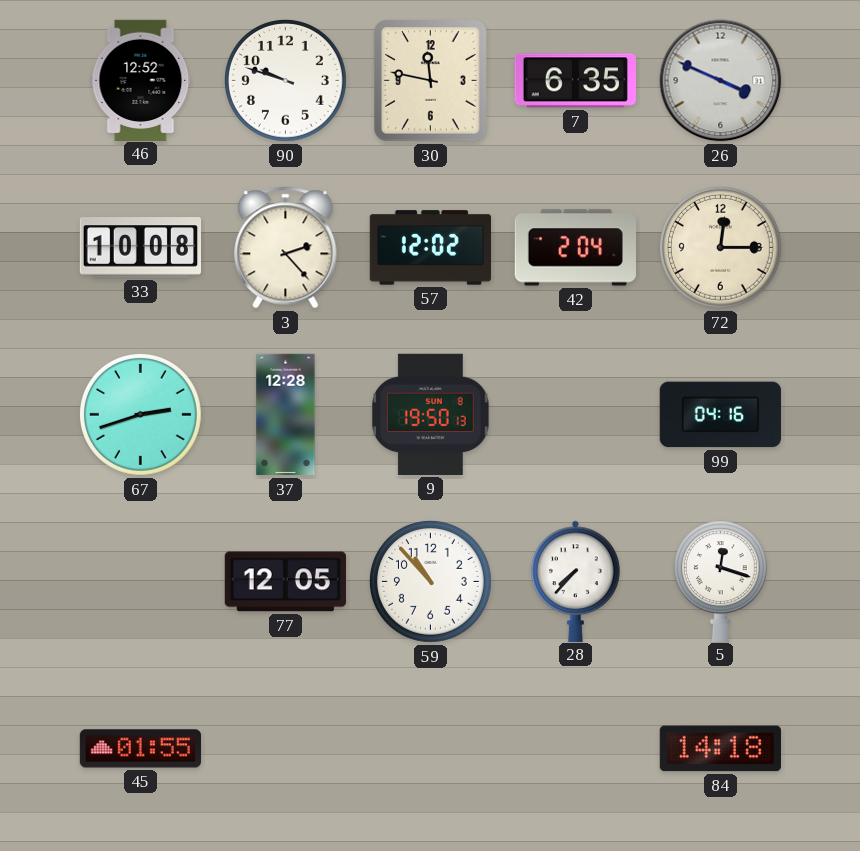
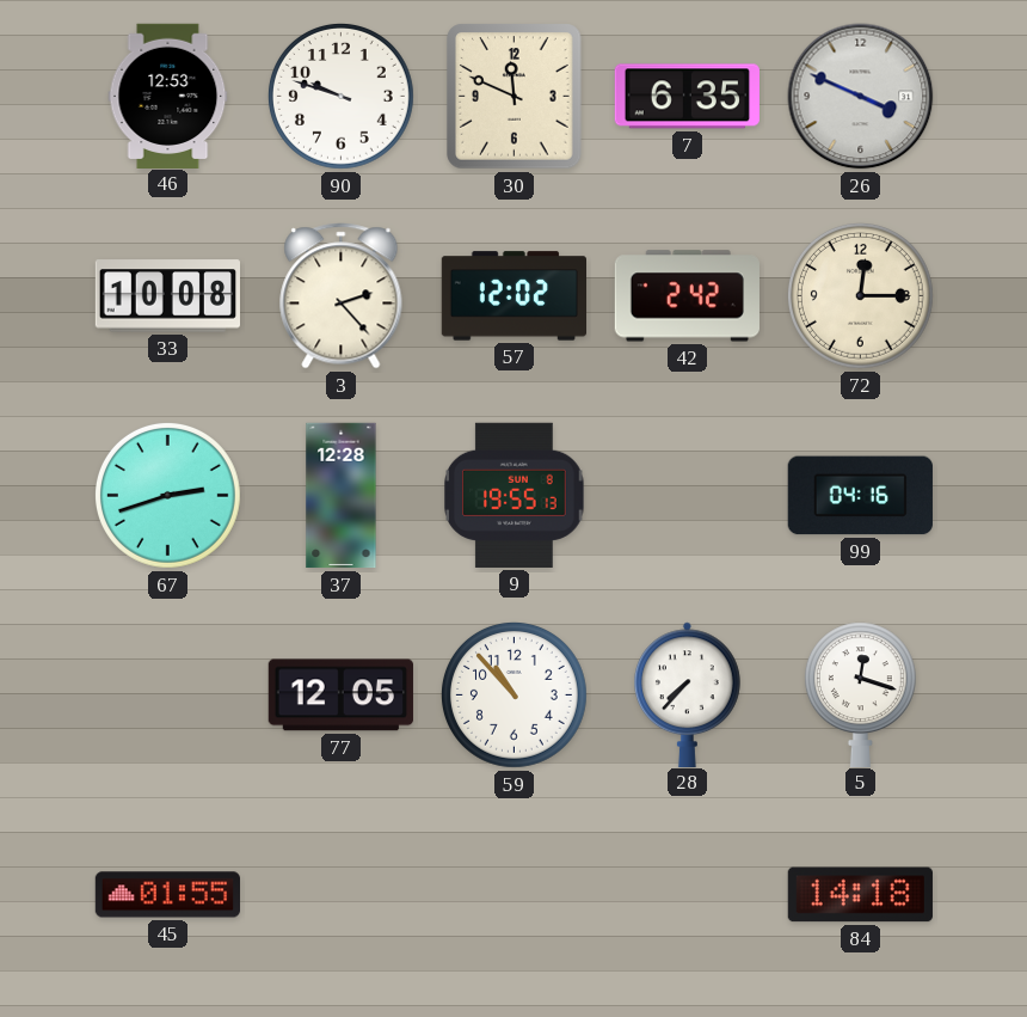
46: 12:52 -> 12:53
30: 11:47 -> 11:49
42: 2:04 -> 2:42
9: 19:50 -> 19:55
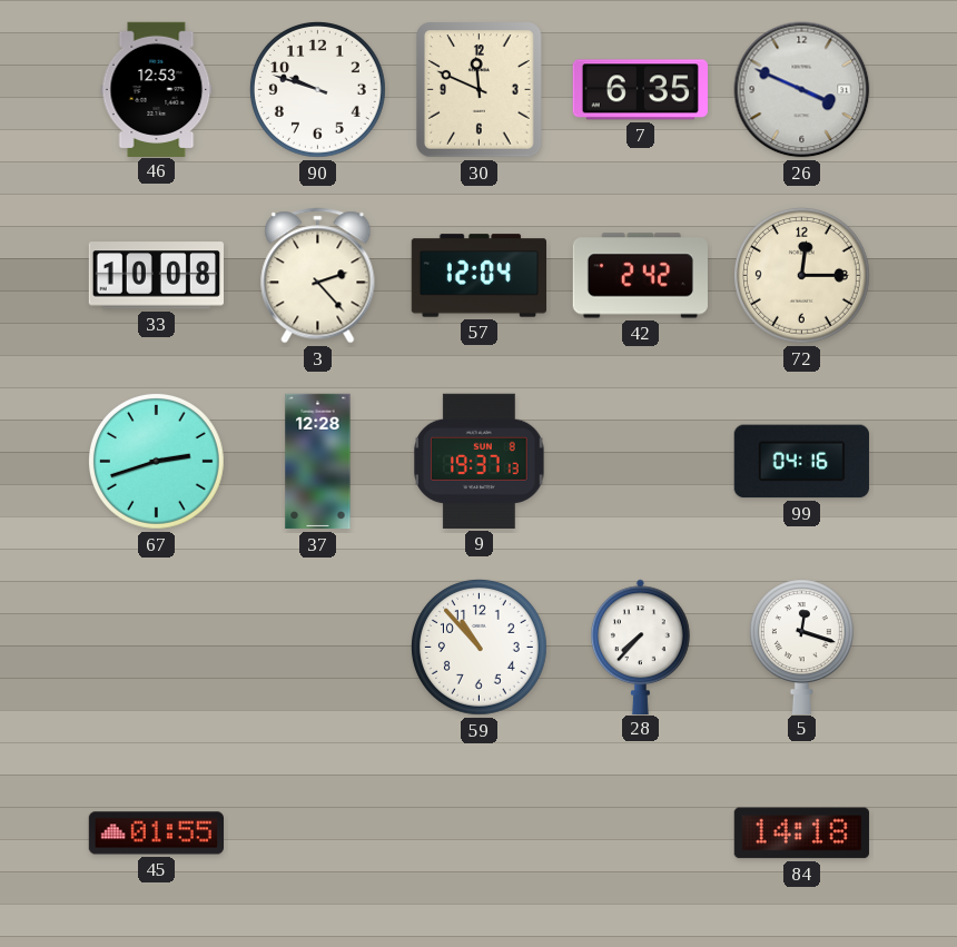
57: 12:02 -> 12:04
9: 19:55 -> 19:37
77: 12:05 -> none
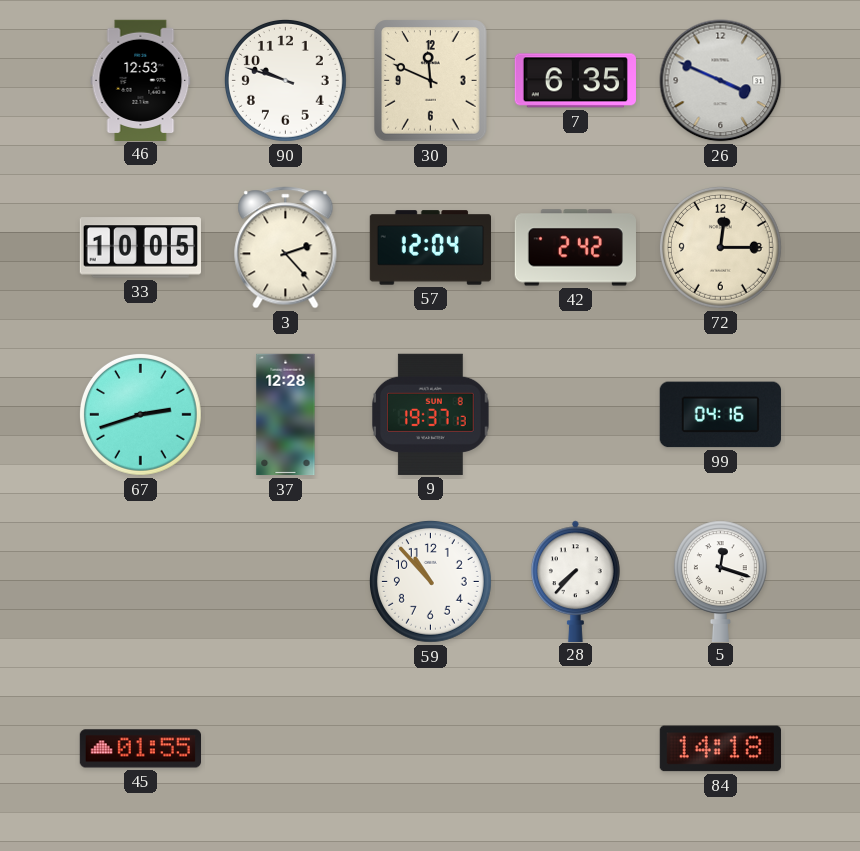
33: 10:08 -> 10:05
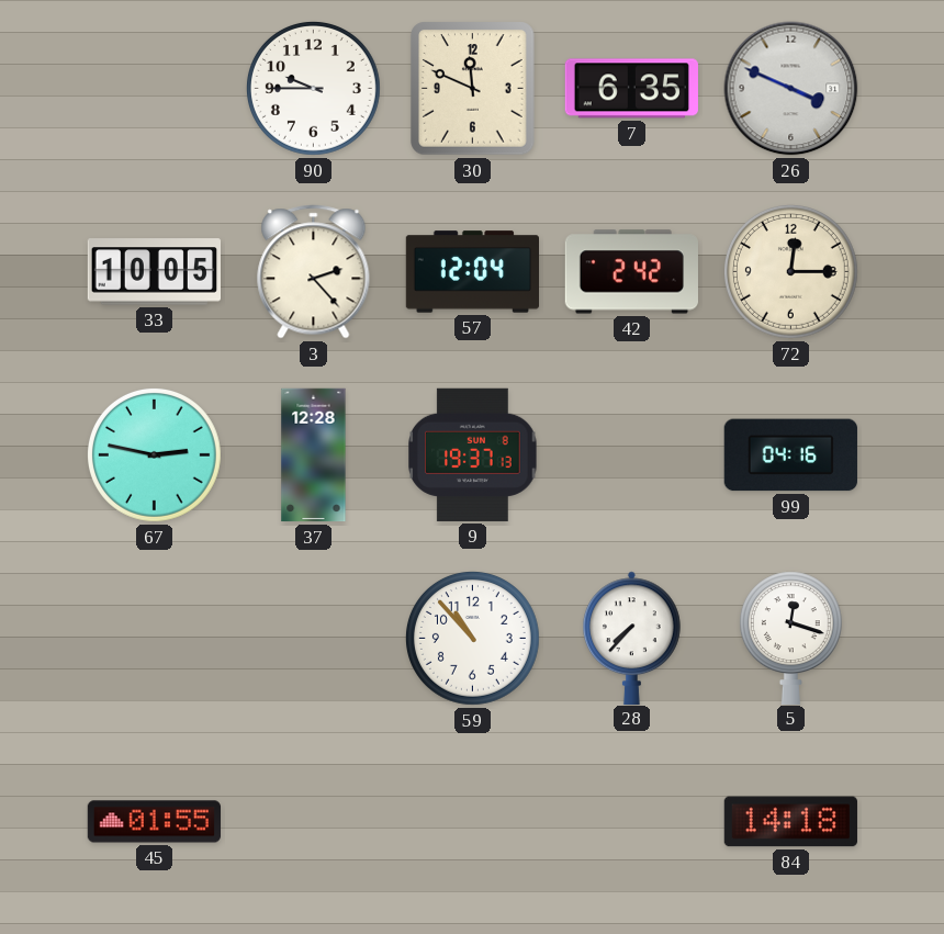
46: 12:53 -> none
90: 9:48 -> 9:45
67: 2:42 -> 2:47
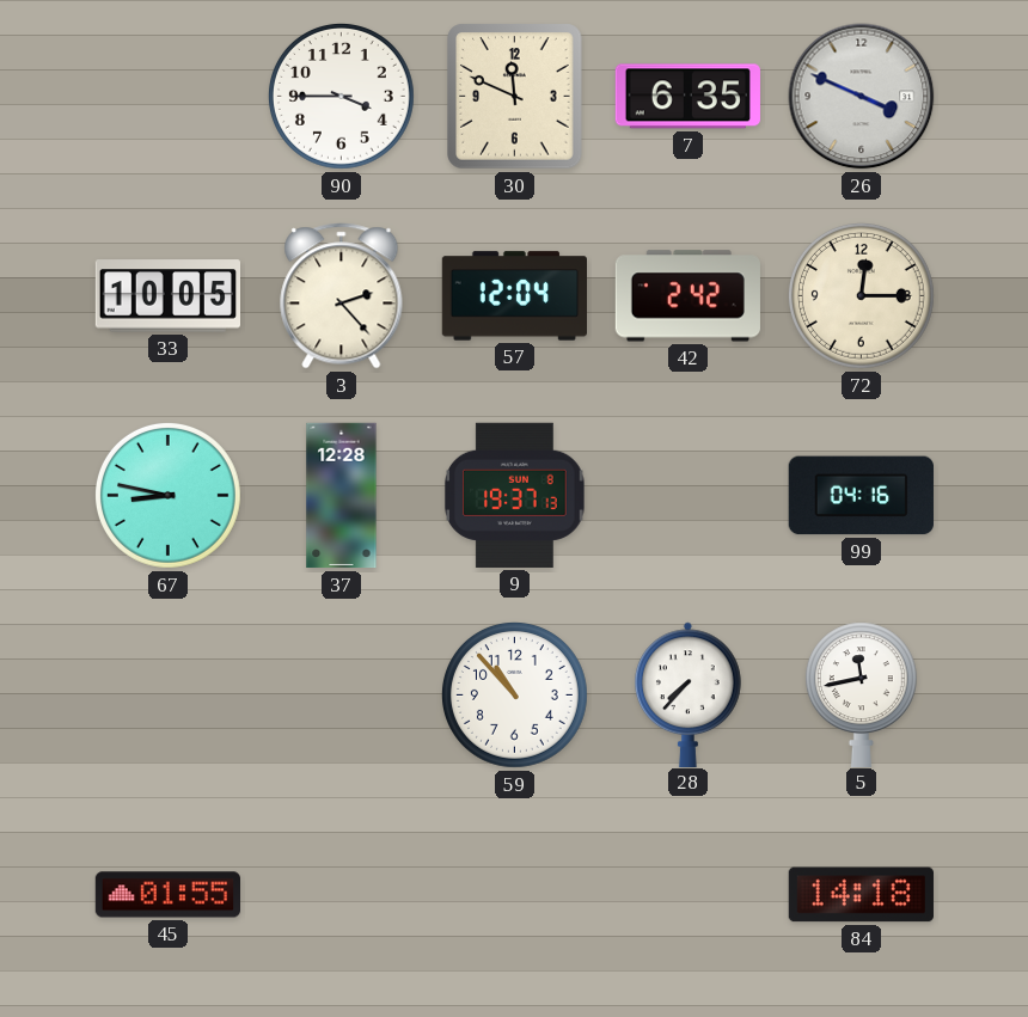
90: 9:45 -> 3:45
67: 2:47 -> 8:47
5: 12:18 -> 11:43
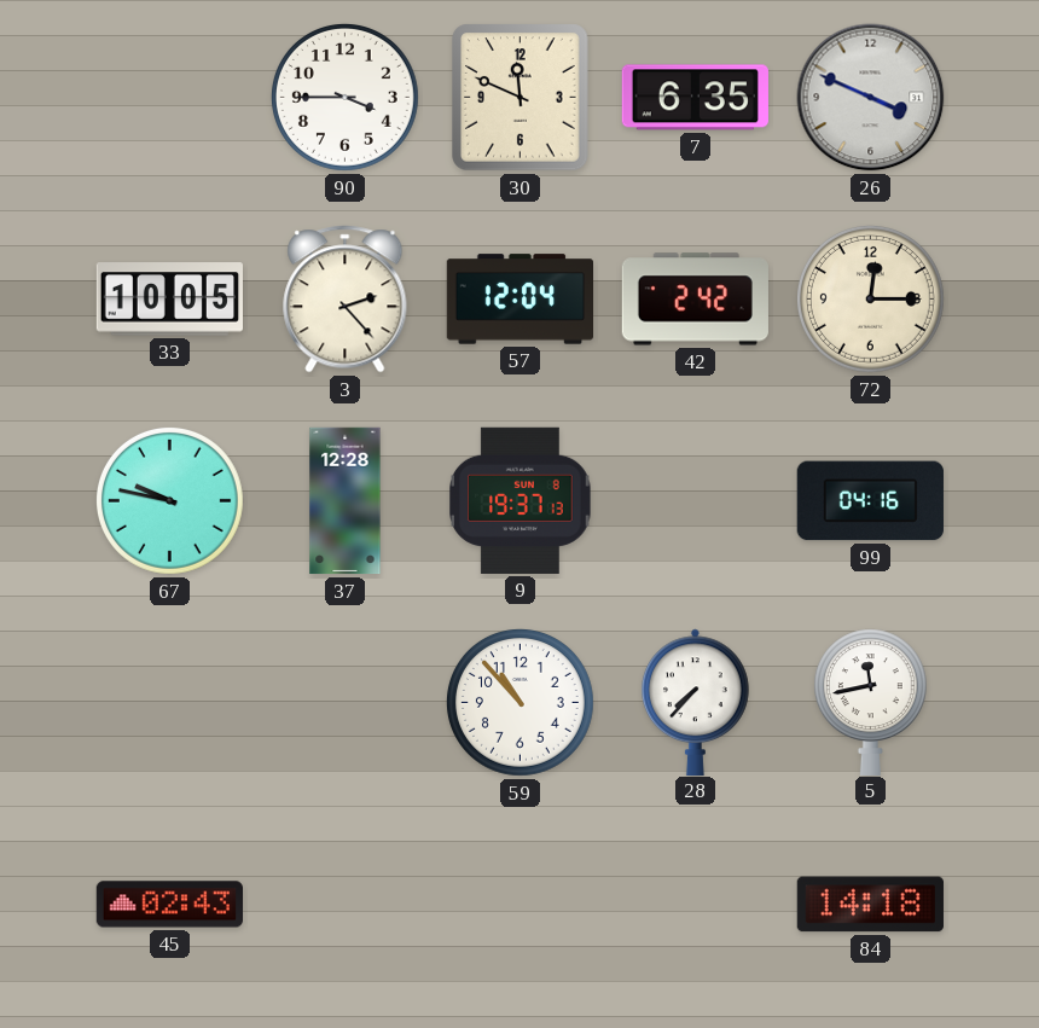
67: 8:47 -> 9:47
45: 01:55 -> 02:43
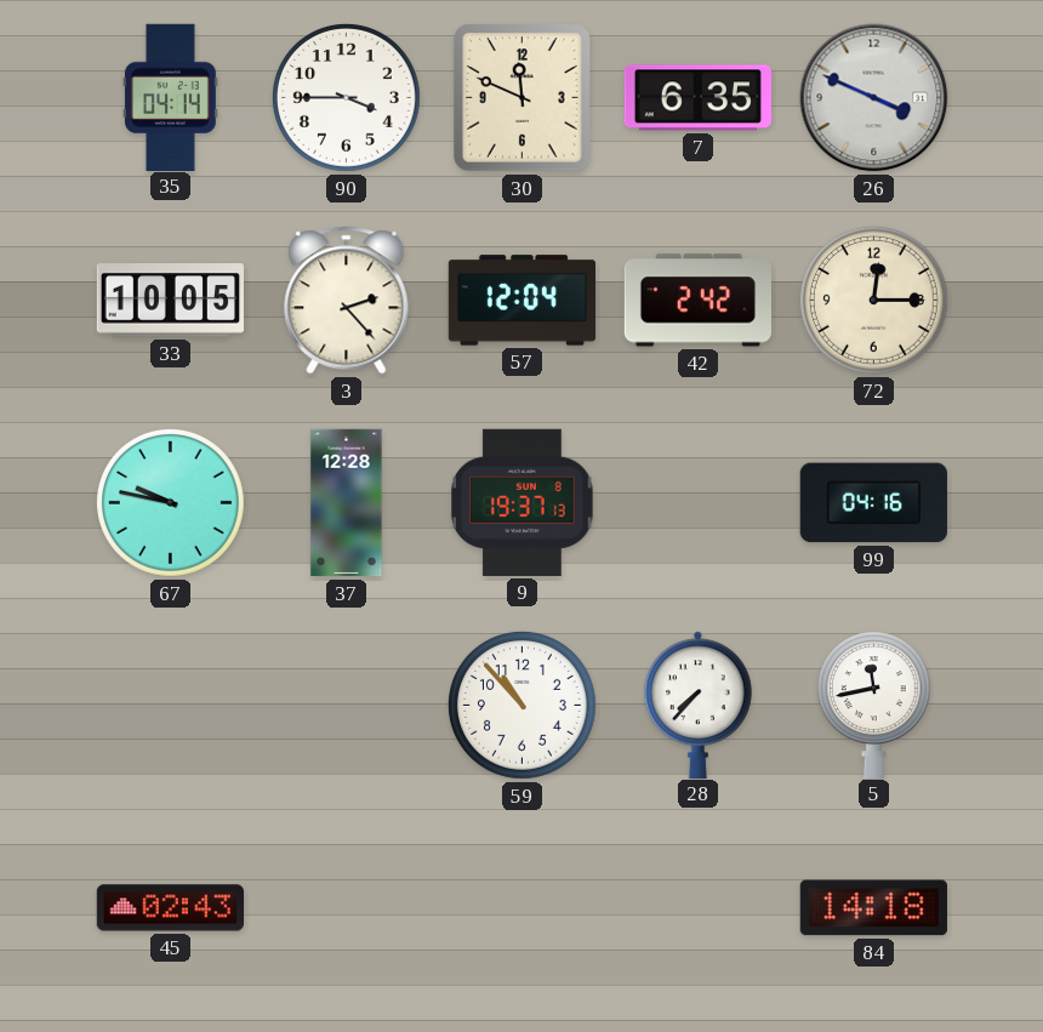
35: none -> 04:14
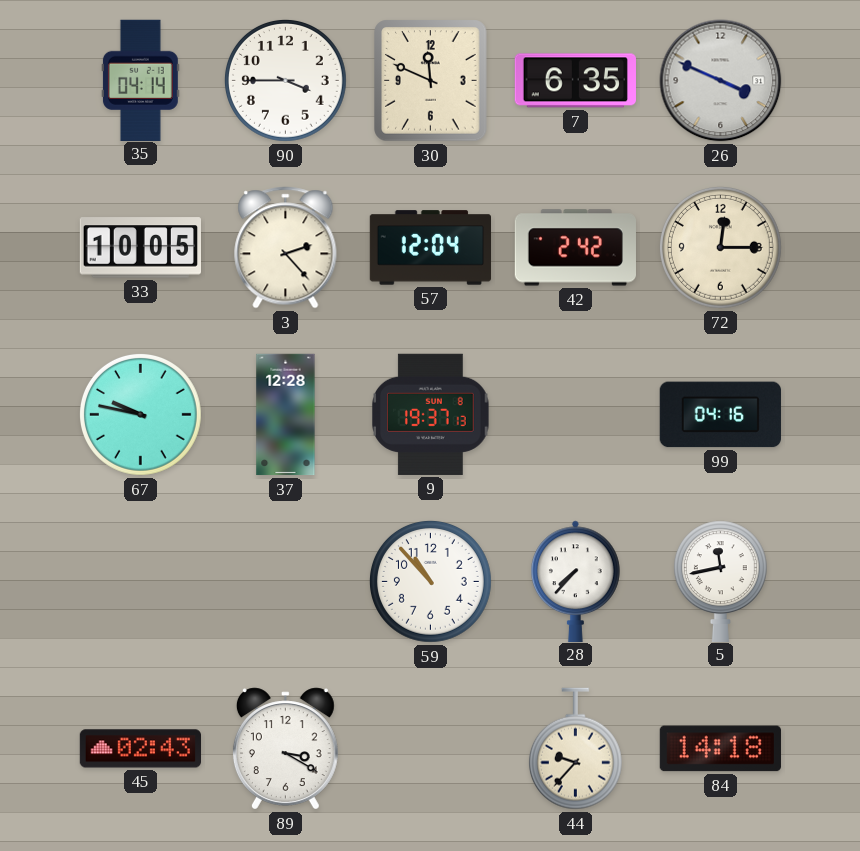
89: none -> 3:20
44: none -> 9:37
